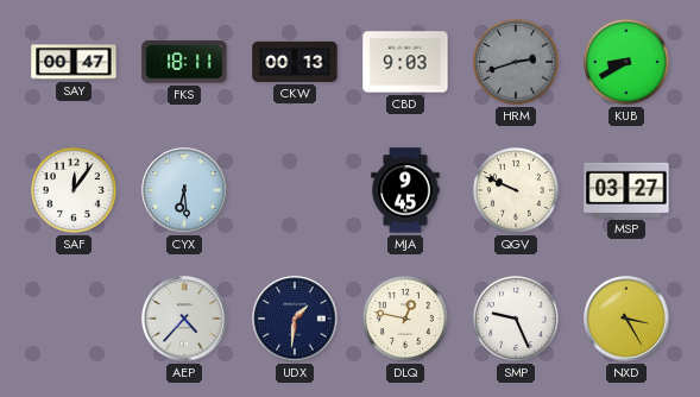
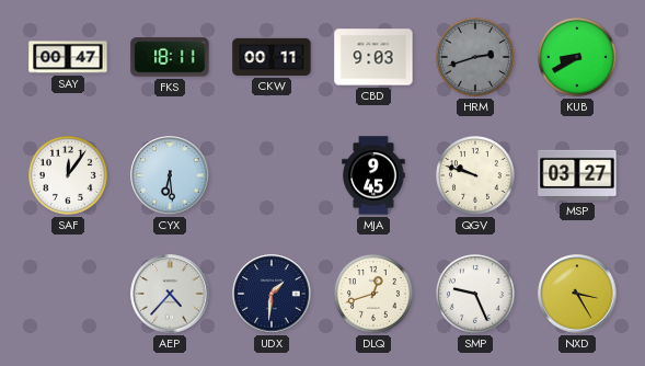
CKW: 00:13 -> 00:11
QGV: 9:49 -> 9:48
DLQ: 12:47 -> 12:42
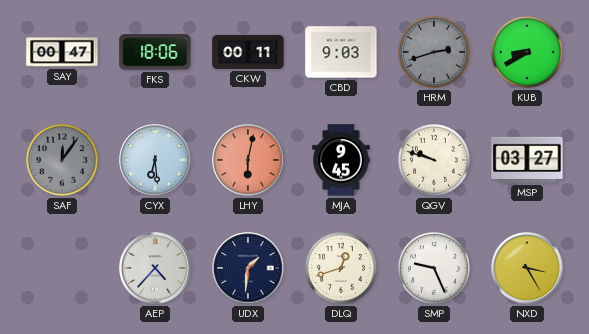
FKS: 18:11 -> 18:06
SAF dial: white -> grey
LHY: none -> 6:02
